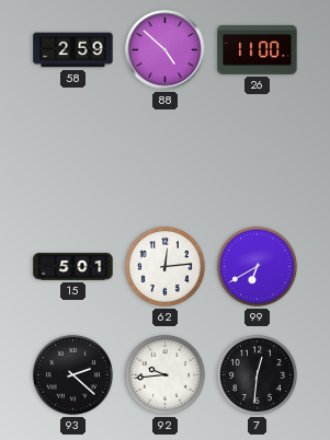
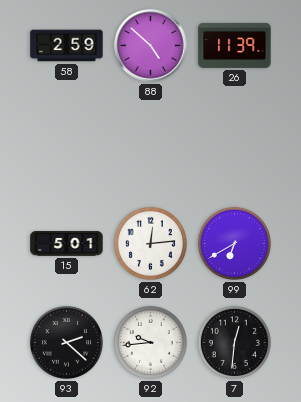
26: 11:00 -> 11:39
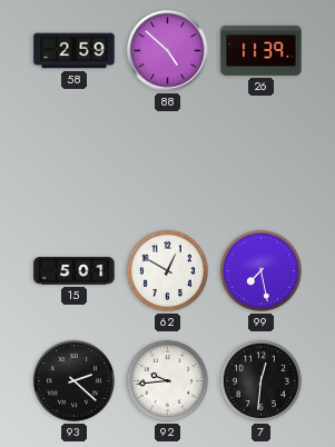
62: 12:14 -> 12:50
99: 6:40 -> 7:28
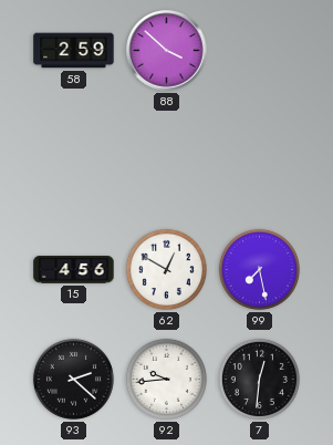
88: 4:52 -> 3:52
26: 11:39 -> none
15: 5:01 -> 4:56
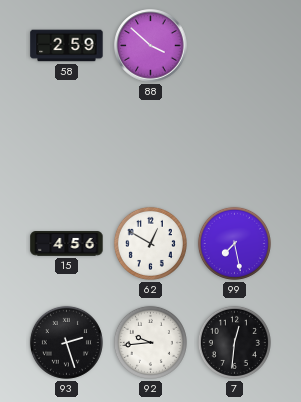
93: 2:22 -> 2:27
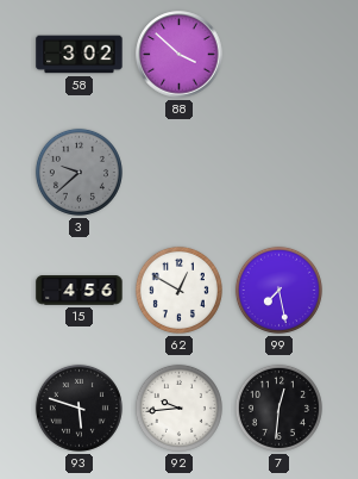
58: 2:59 -> 3:02
3: none -> 9:38
93: 2:27 -> 5:48
